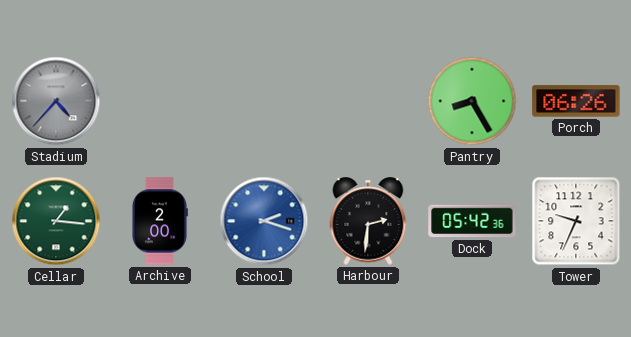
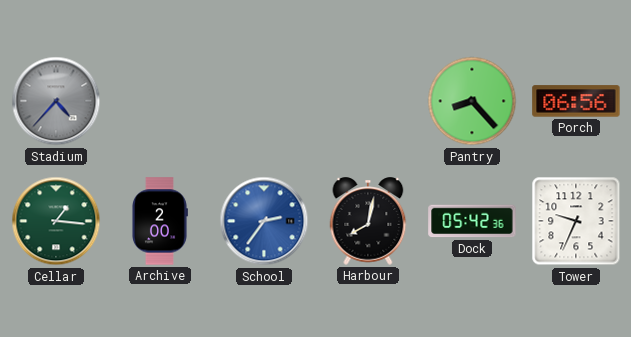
Pantry: 8:25 -> 8:23
Porch: 06:26 -> 06:56
School: 2:18 -> 2:36
Harbour: 2:31 -> 8:02
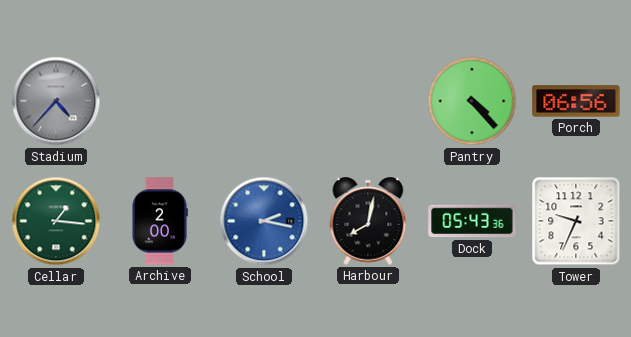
Pantry: 8:23 -> 4:23
School: 2:36 -> 2:17
Dock: 05:42 -> 05:43
